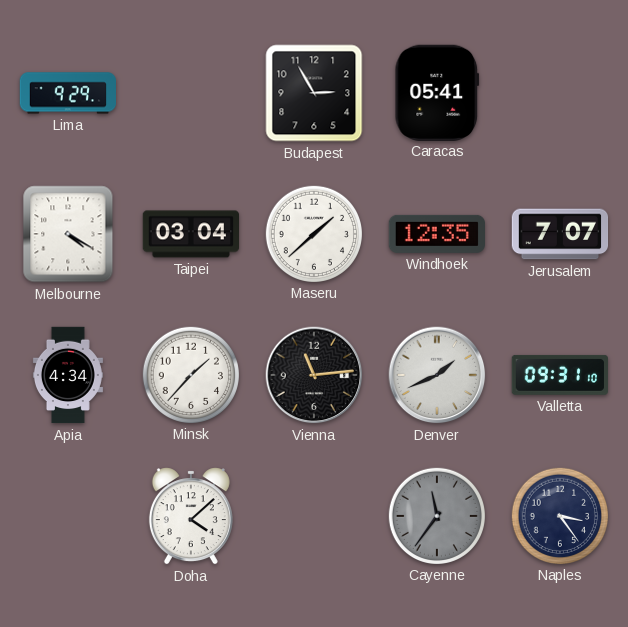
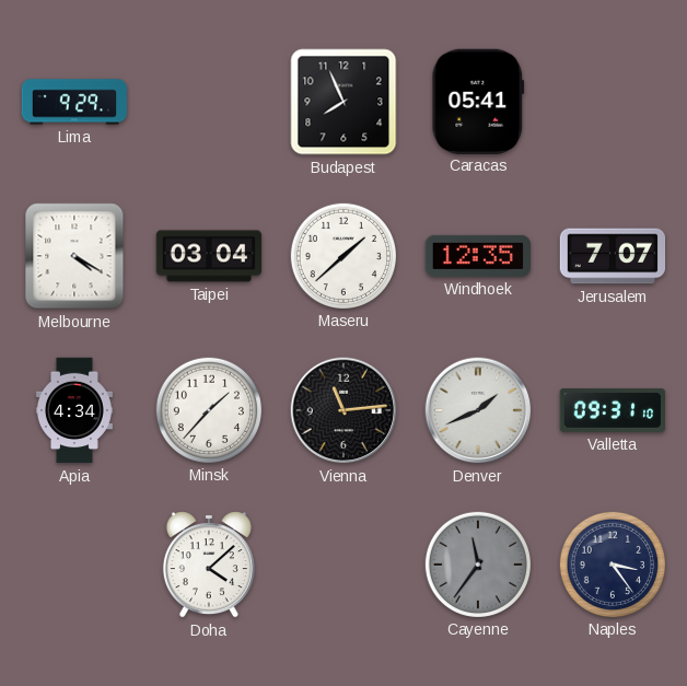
Budapest: 2:55 -> 7:56
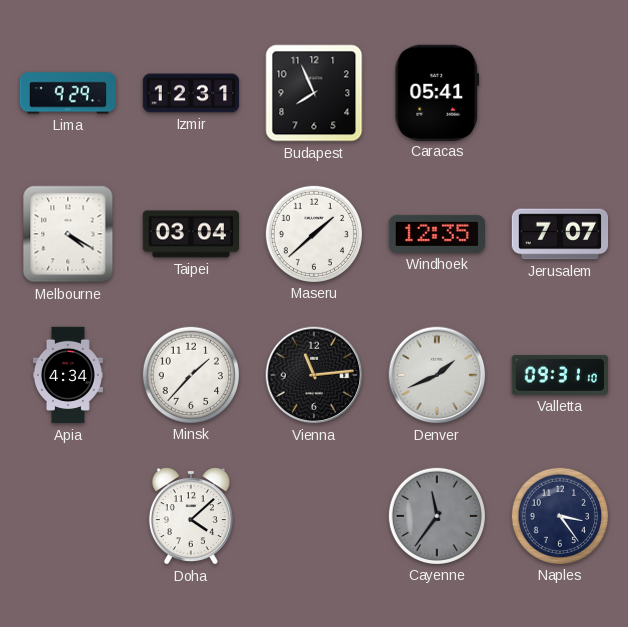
Izmir: none -> 12:31
